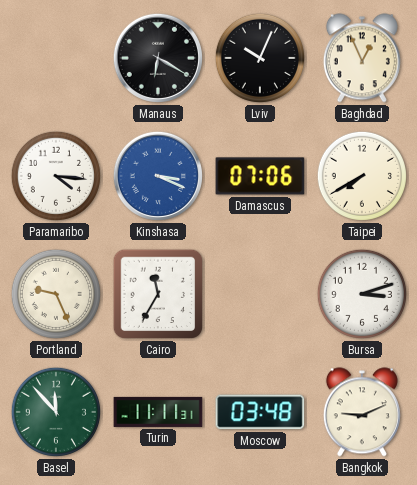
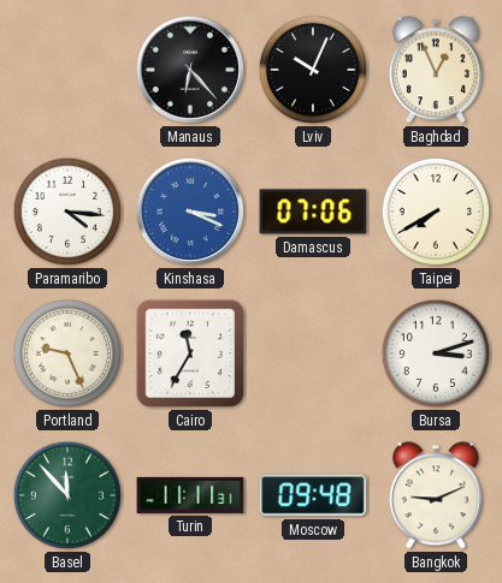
Manaus: 6:20 -> 6:23
Moscow: 03:48 -> 09:48
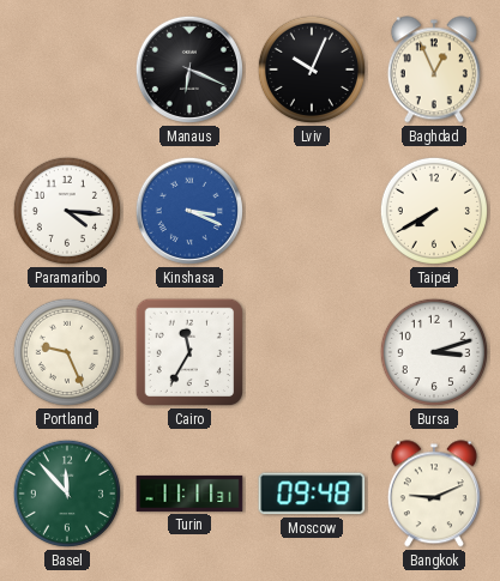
Manaus: 6:23 -> 6:19
Damascus: 07:06 -> none
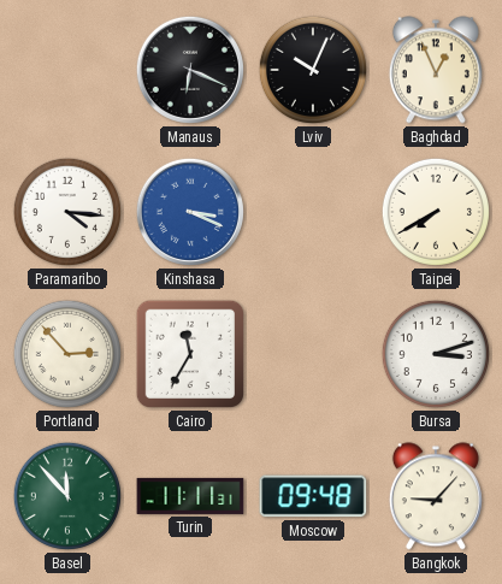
Portland: 9:26 -> 2:53
Bangkok: 9:11 -> 9:07
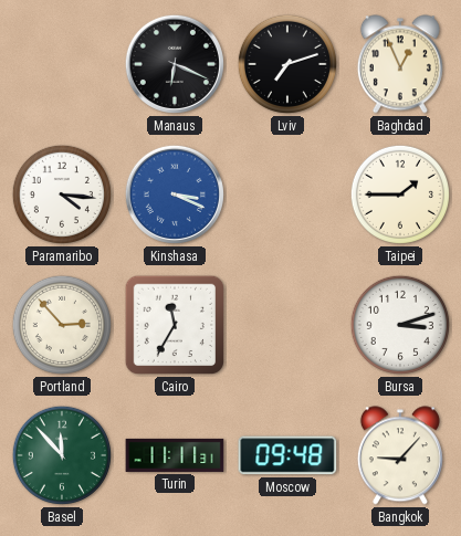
Lviv: 10:04 -> 7:12
Taipei: 7:40 -> 1:45
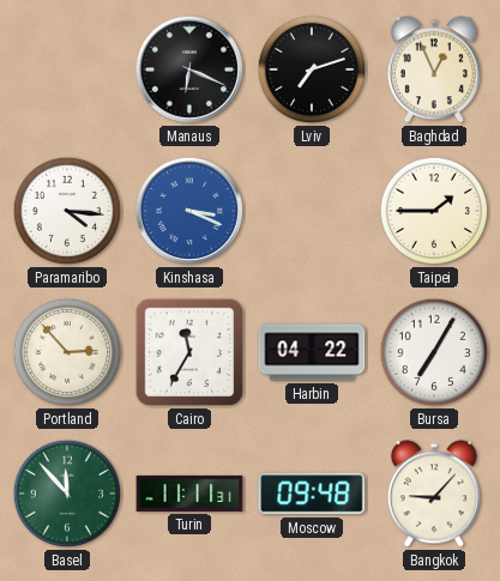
Harbin: none -> 04:22
Bursa: 3:12 -> 7:05
